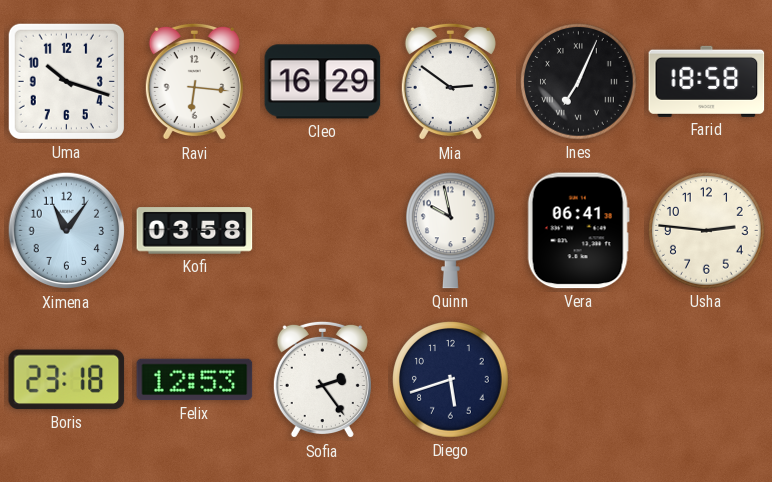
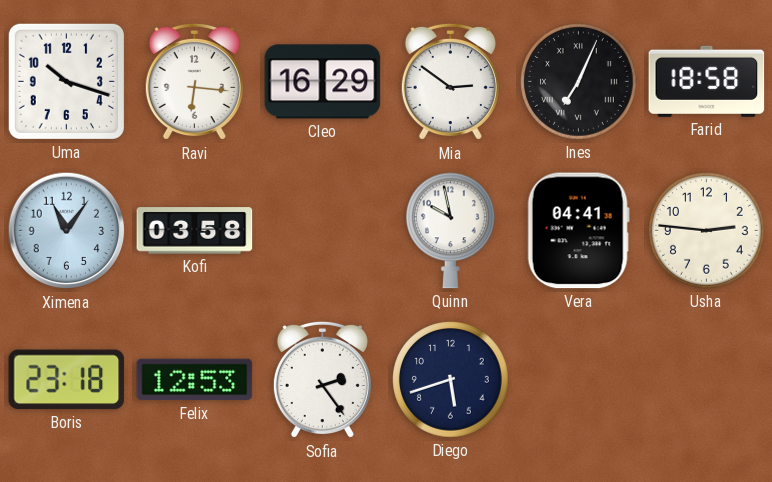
Vera: 06:41 -> 04:41
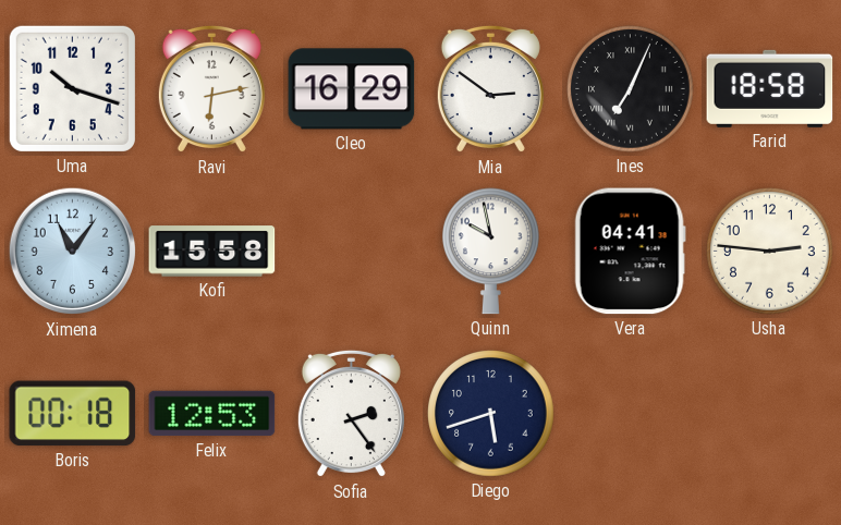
Ravi: 6:16 -> 6:13
Kofi: 03:58 -> 15:58
Boris: 23:18 -> 00:18
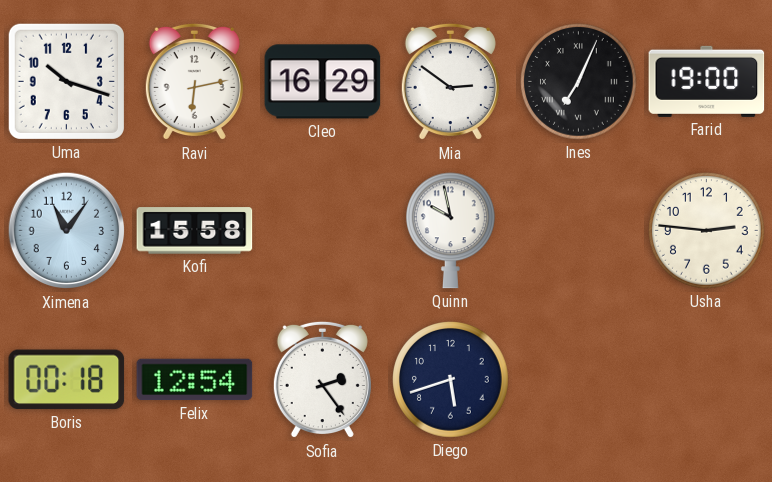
Farid: 18:58 -> 19:00
Vera: 04:41 -> none
Felix: 12:53 -> 12:54
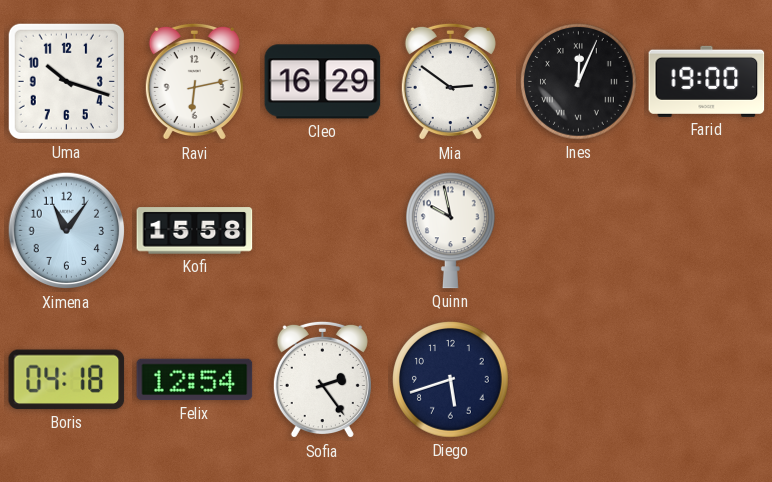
Ines: 7:04 -> 12:04
Usha: 2:46 -> none
Boris: 00:18 -> 04:18
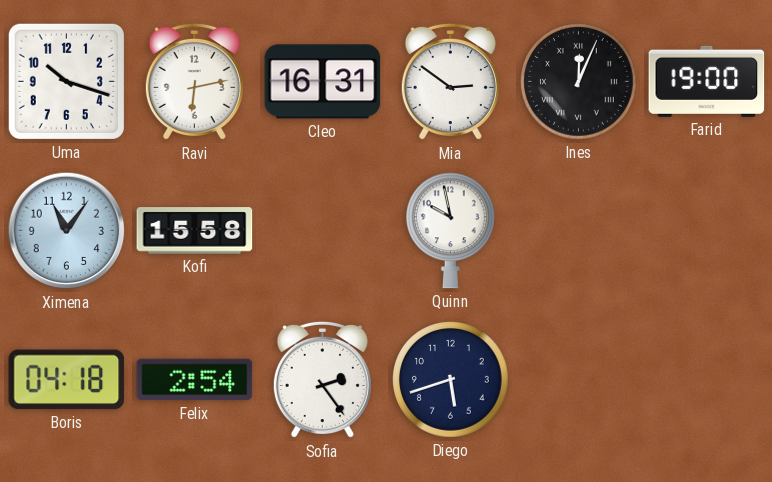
Cleo: 16:29 -> 16:31
Felix: 12:54 -> 2:54
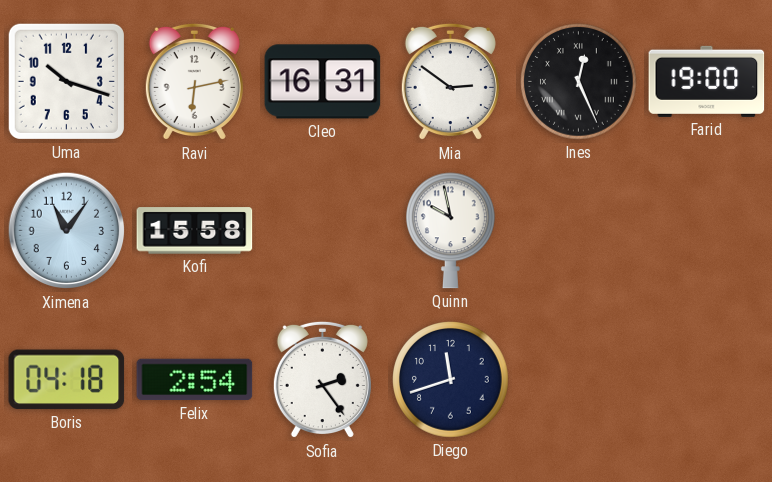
Ines: 12:04 -> 12:26
Diego: 5:42 -> 11:42
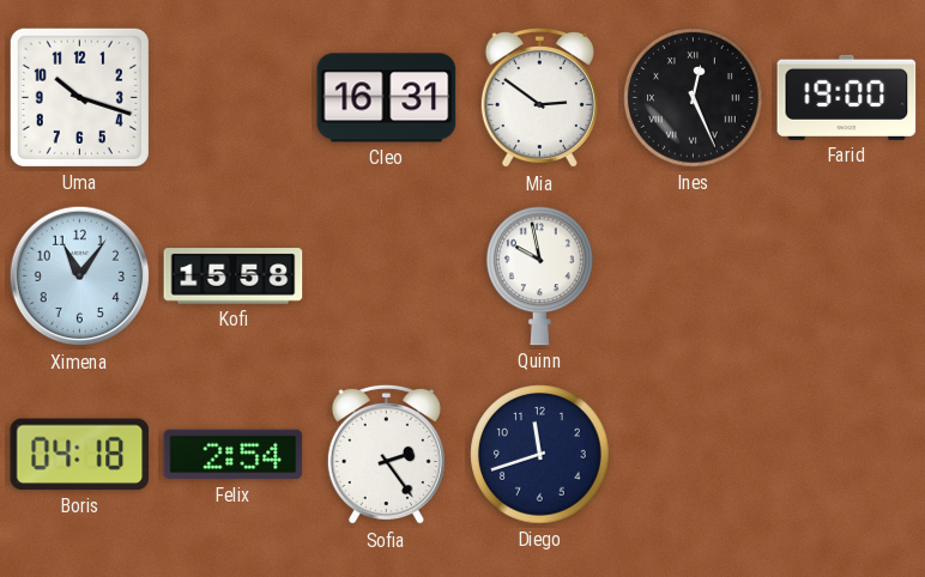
Ravi: 6:13 -> none
